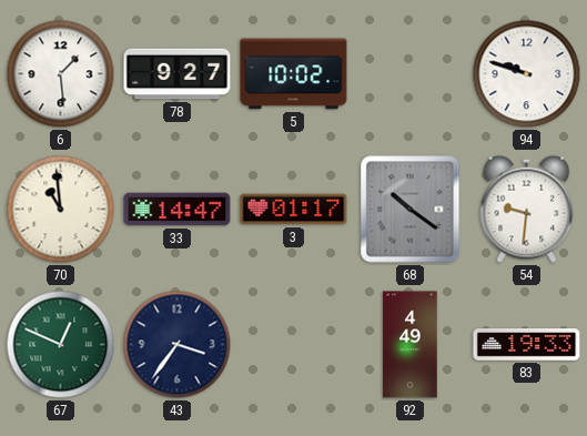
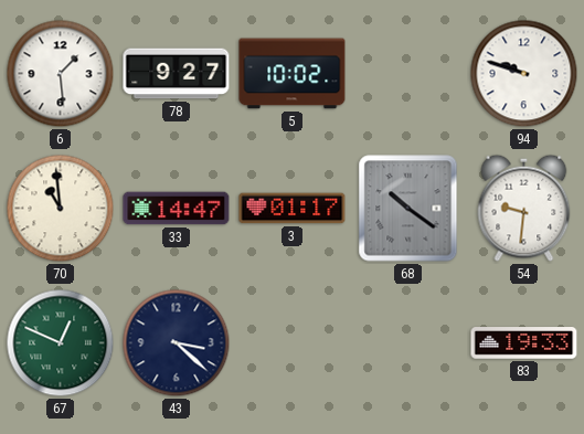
43: 3:36 -> 3:22
92: 4:49 -> none
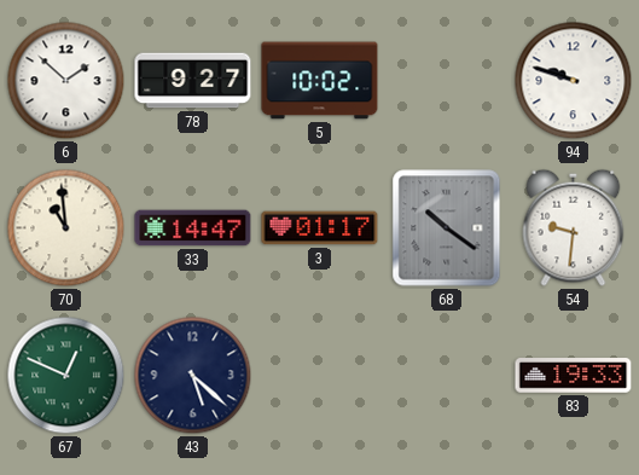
6: 1:29 -> 1:52
43: 3:22 -> 5:22
